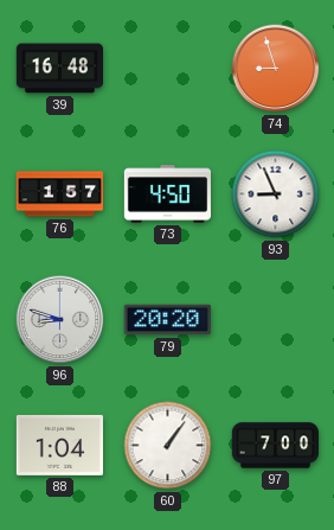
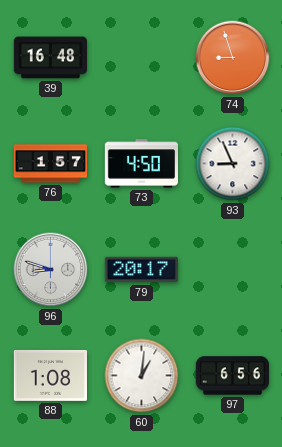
79: 20:20 -> 20:17
88: 1:04 -> 1:08
60: 1:06 -> 1:01
97: 7:00 -> 6:56
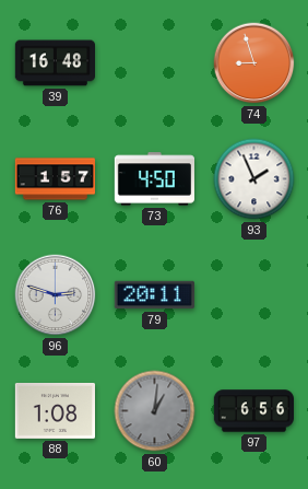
93: 8:56 -> 1:56
96: 8:48 -> 2:48
79: 20:17 -> 20:11
60 dial: white -> grey
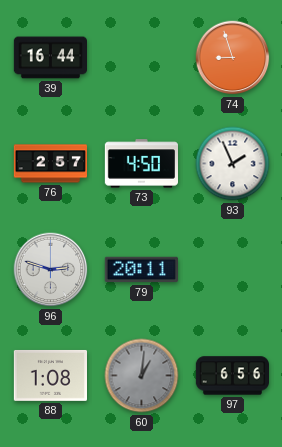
39: 16:48 -> 16:44
76: 1:57 -> 2:57
